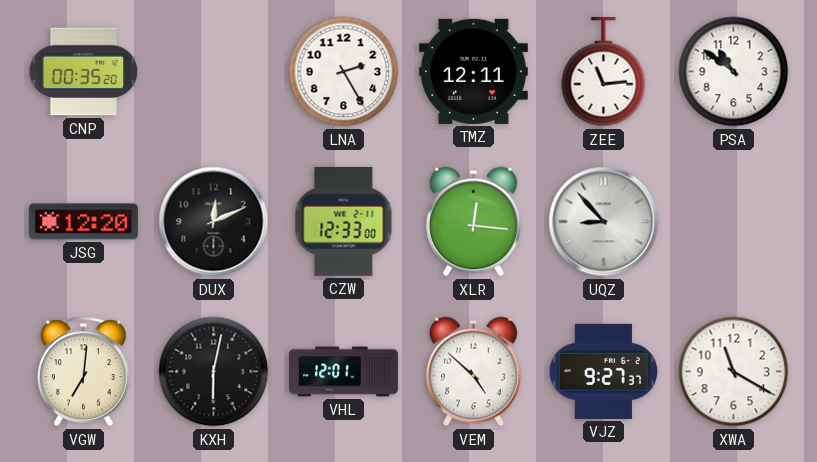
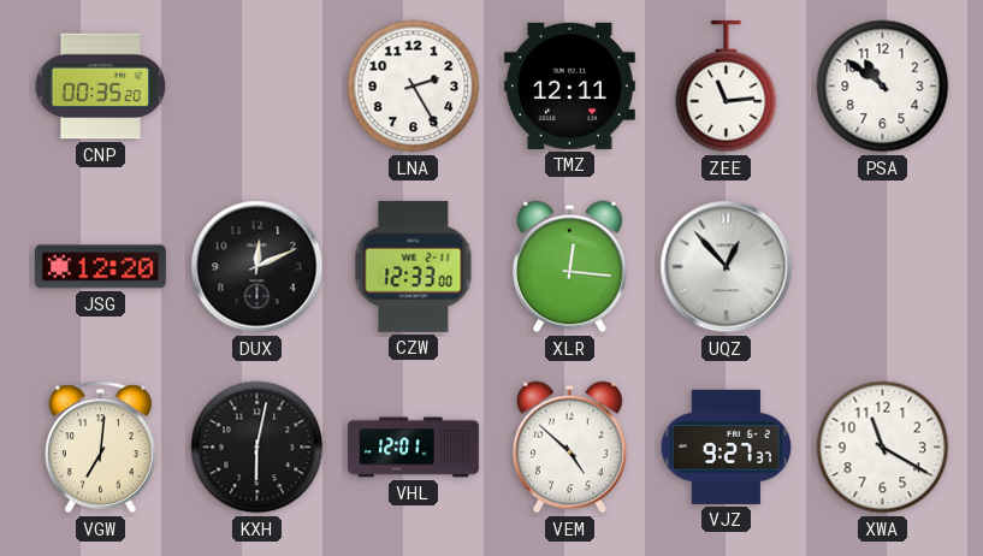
UQZ: 8:53 -> 12:53
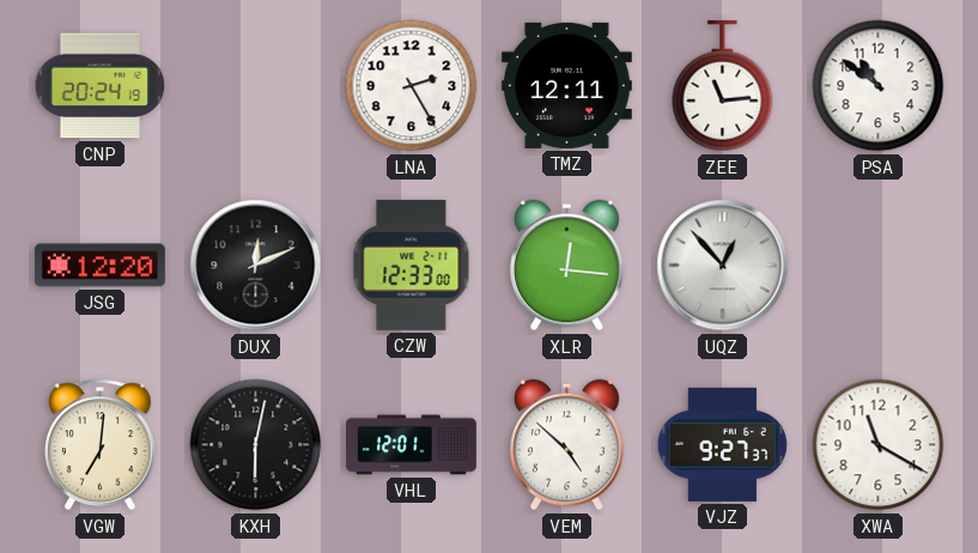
CNP: 00:35 -> 20:24
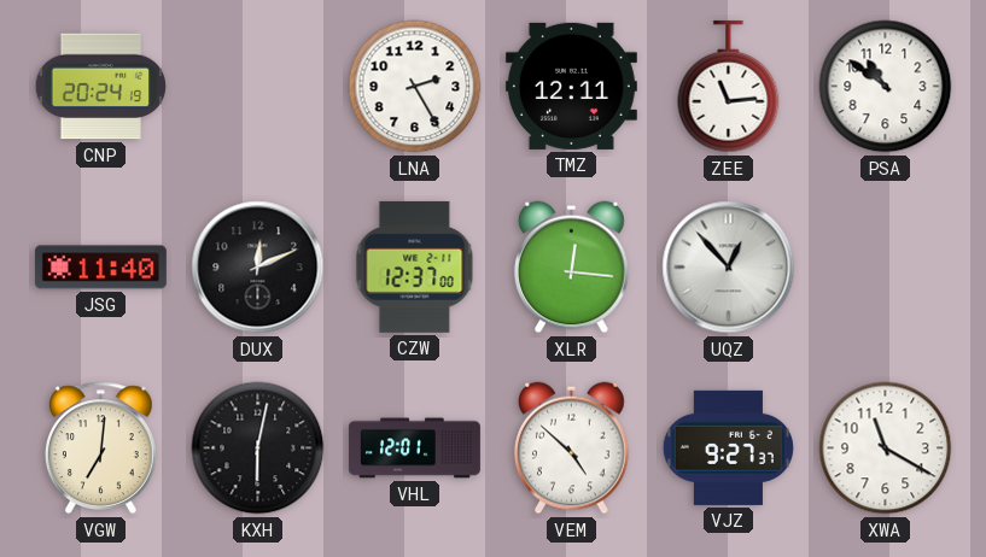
JSG: 12:20 -> 11:40
CZW: 12:33 -> 12:37
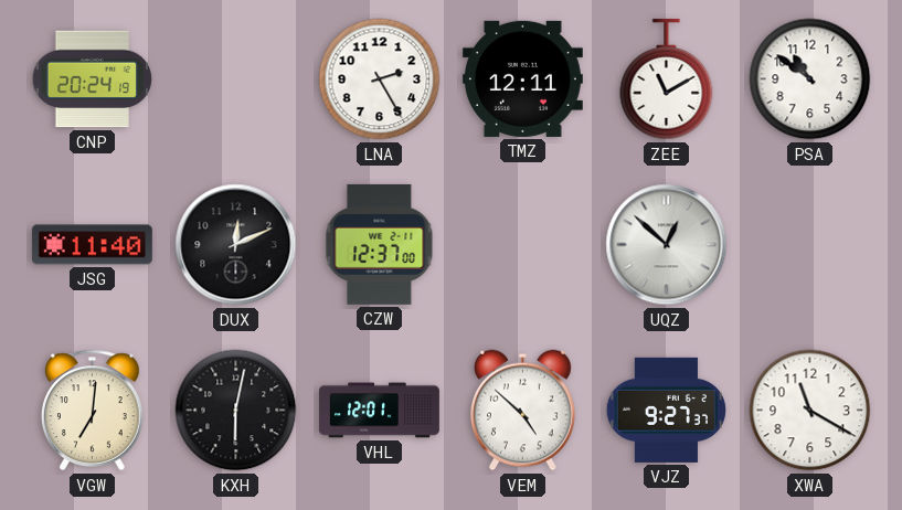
ZEE: 11:14 -> 11:10
XLR: 12:16 -> none
UQZ: 12:53 -> 12:52
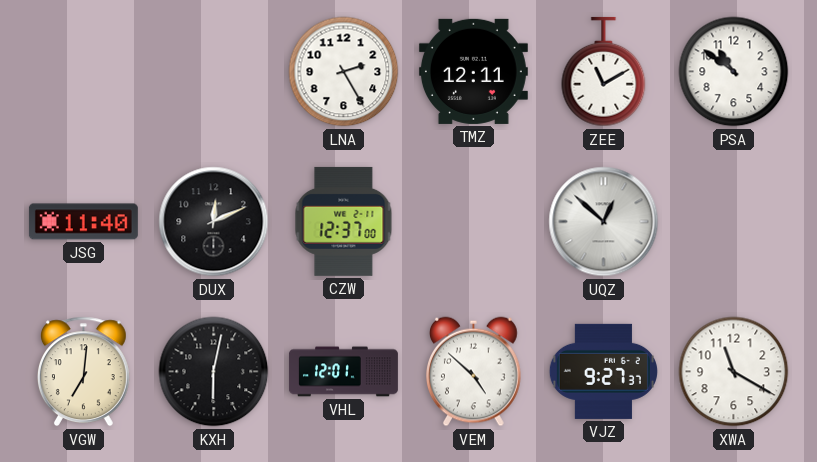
CNP: 20:24 -> none
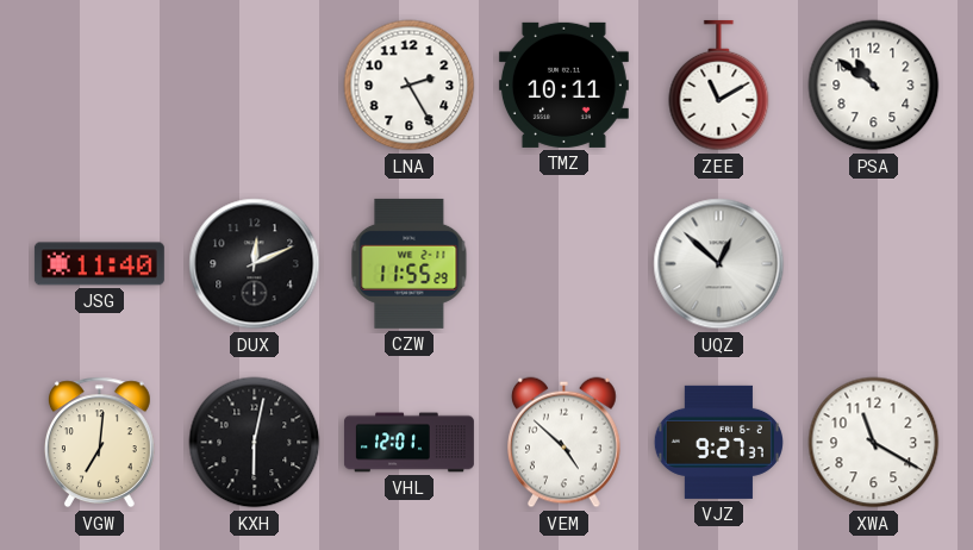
TMZ: 12:11 -> 10:11
CZW: 12:37 -> 11:55
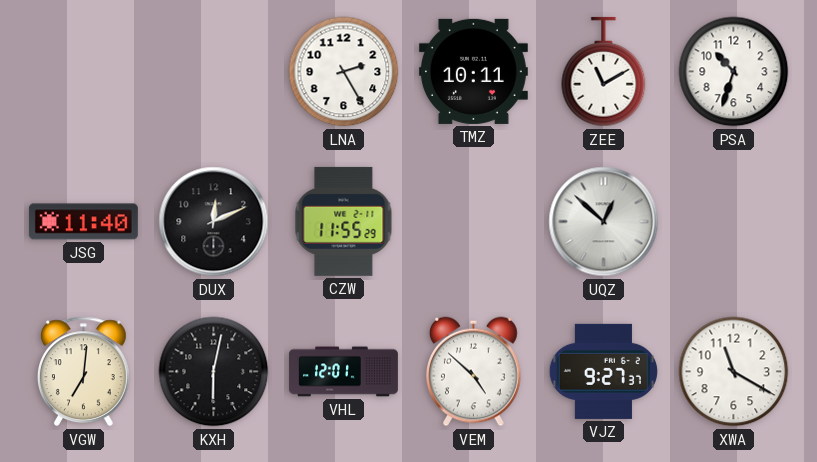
PSA: 10:51 -> 10:33
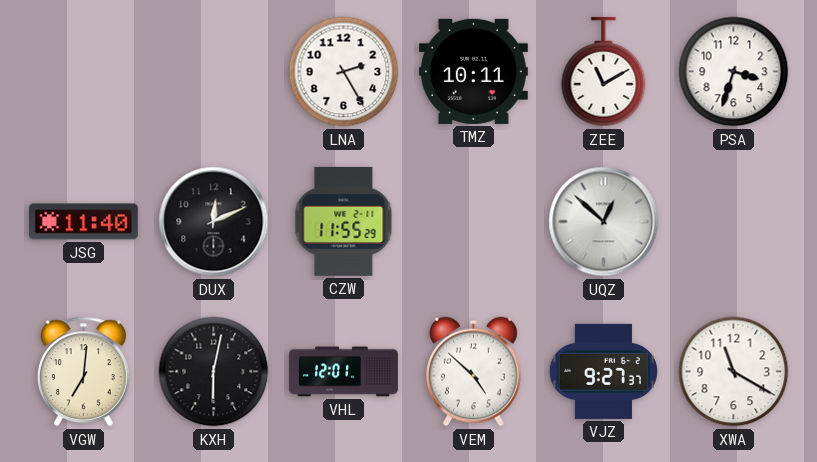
PSA: 10:33 -> 3:33
